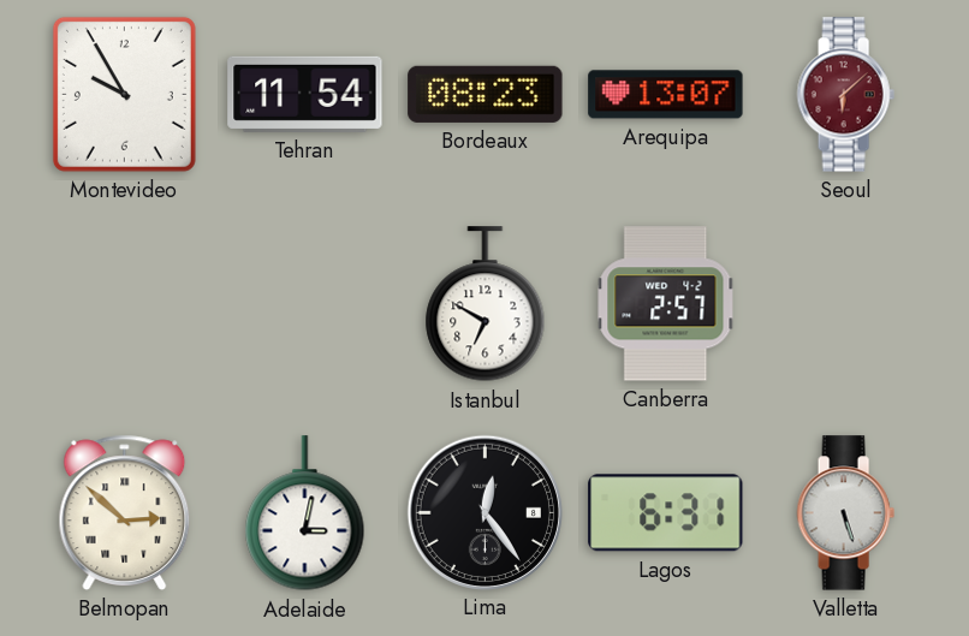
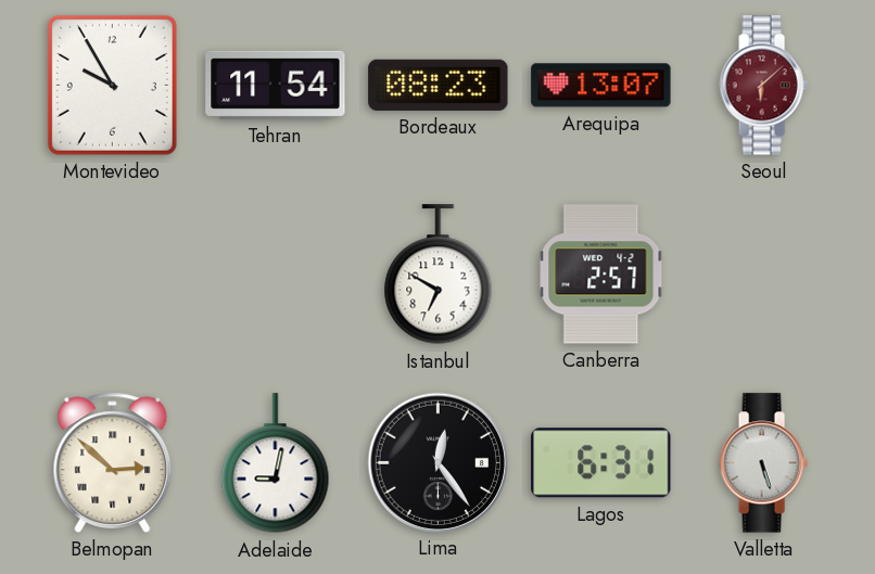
Adelaide: 3:02 -> 9:02
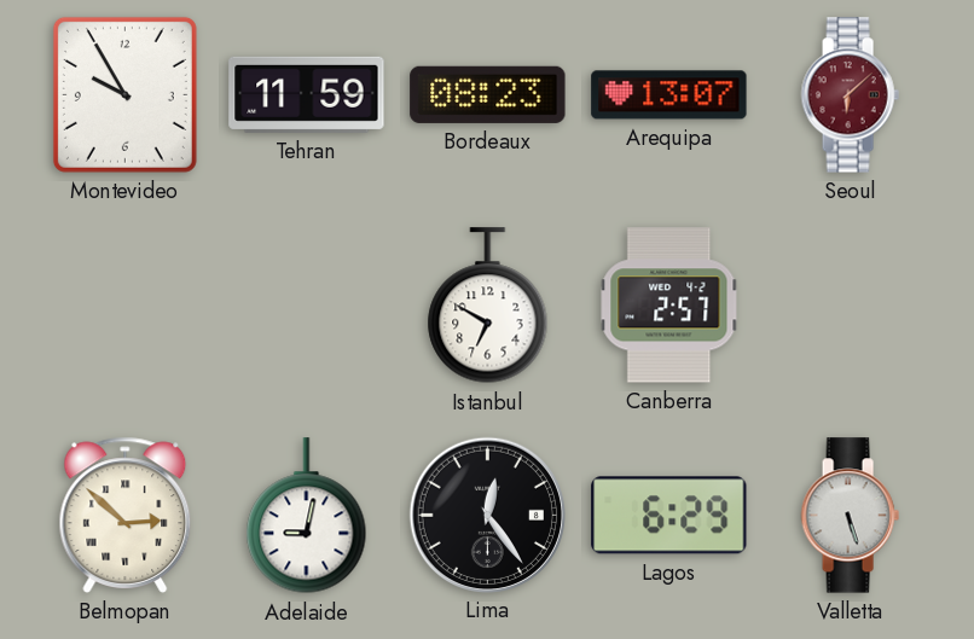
Tehran: 11:54 -> 11:59
Lagos: 6:31 -> 6:29
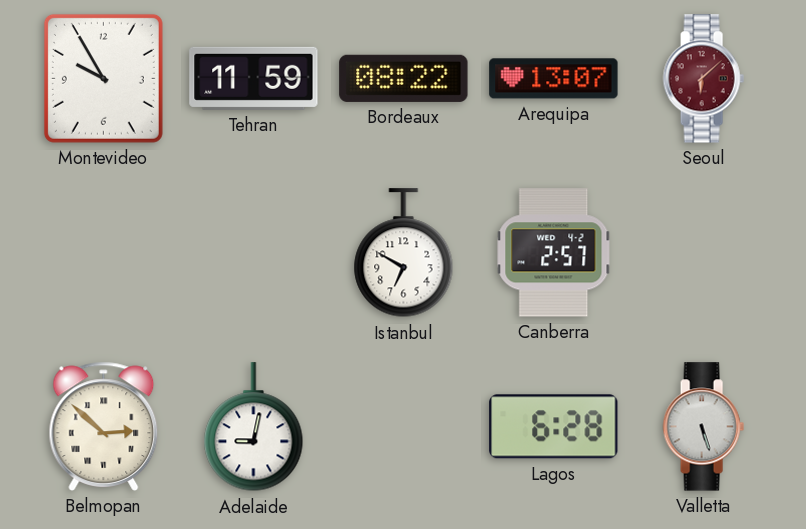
Bordeaux: 08:23 -> 08:22
Lima: 12:24 -> none
Lagos: 6:29 -> 6:28
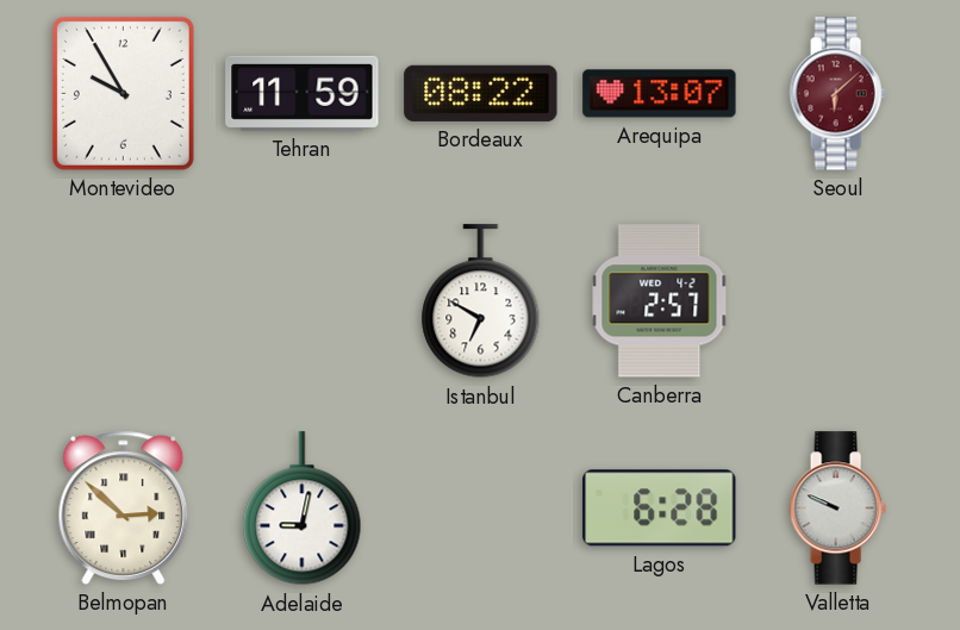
Valletta: 5:27 -> 9:49
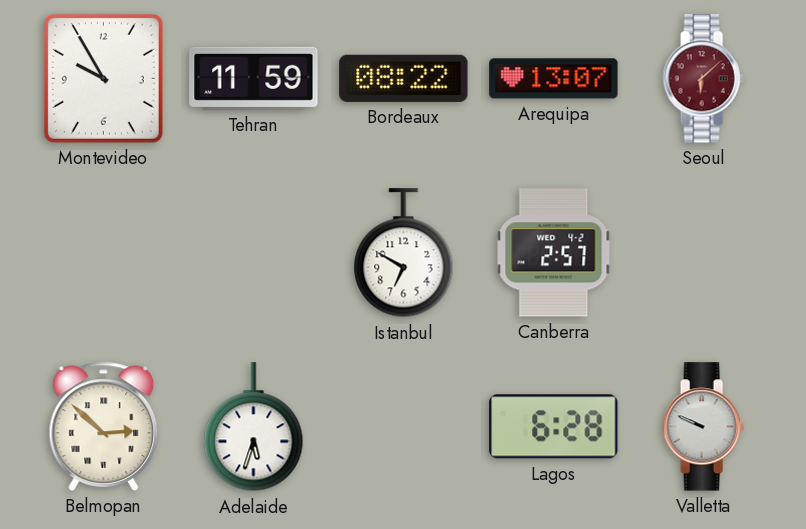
Adelaide: 9:02 -> 5:33
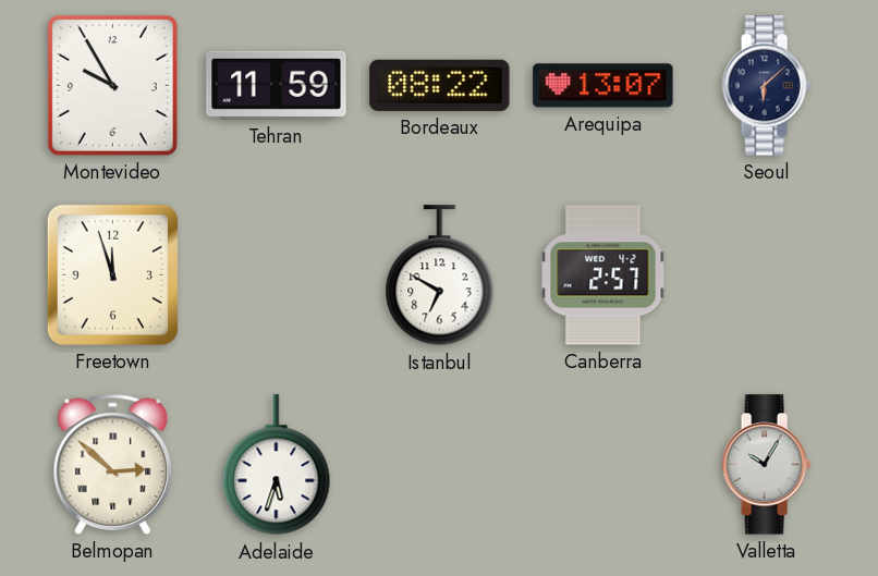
Seoul dial: burgundy -> navy
Freetown: none -> 11:57
Lagos: 6:28 -> none
Valletta: 9:49 -> 10:05
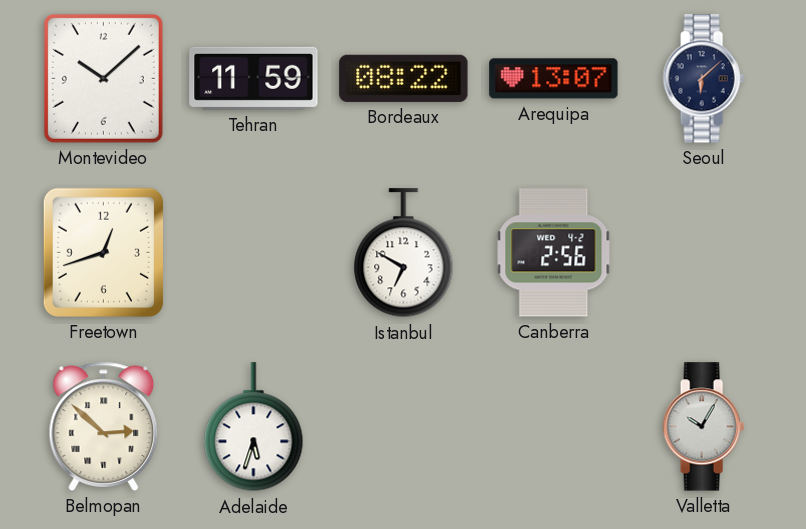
Montevideo: 9:55 -> 10:08
Freetown: 11:57 -> 12:42
Canberra: 2:57 -> 2:56
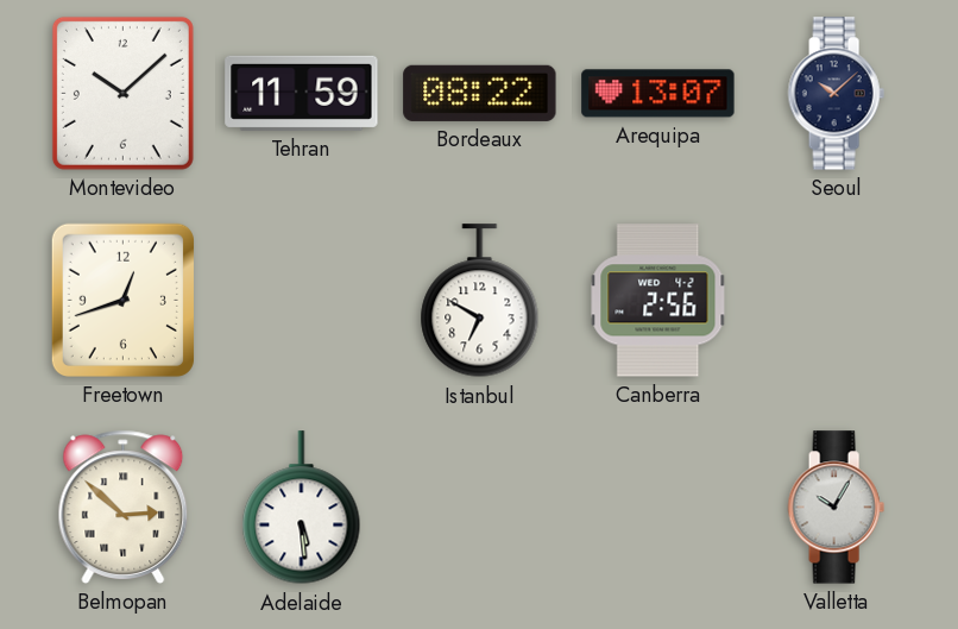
Seoul: 6:08 -> 10:08
Adelaide: 5:33 -> 5:29
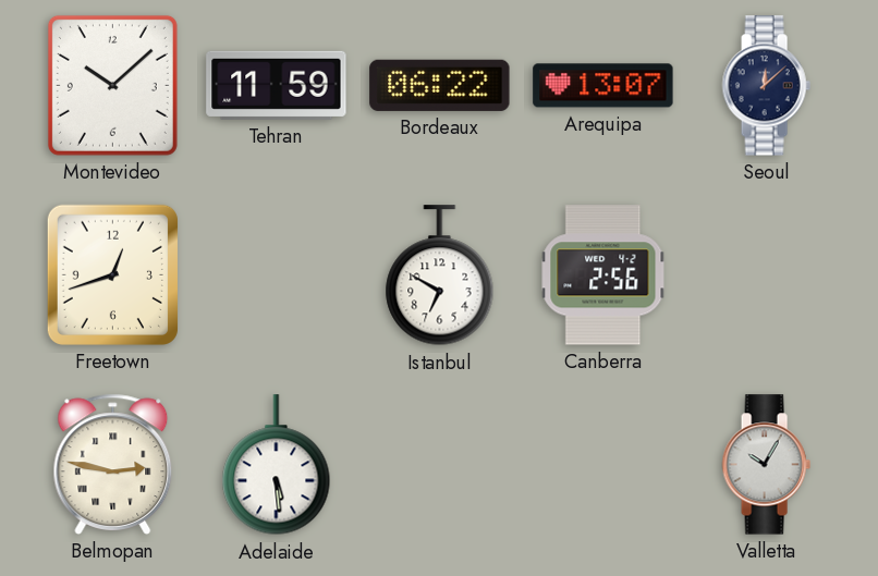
Bordeaux: 08:22 -> 06:22
Seoul: 10:08 -> 12:08
Belmopan: 2:52 -> 2:47
